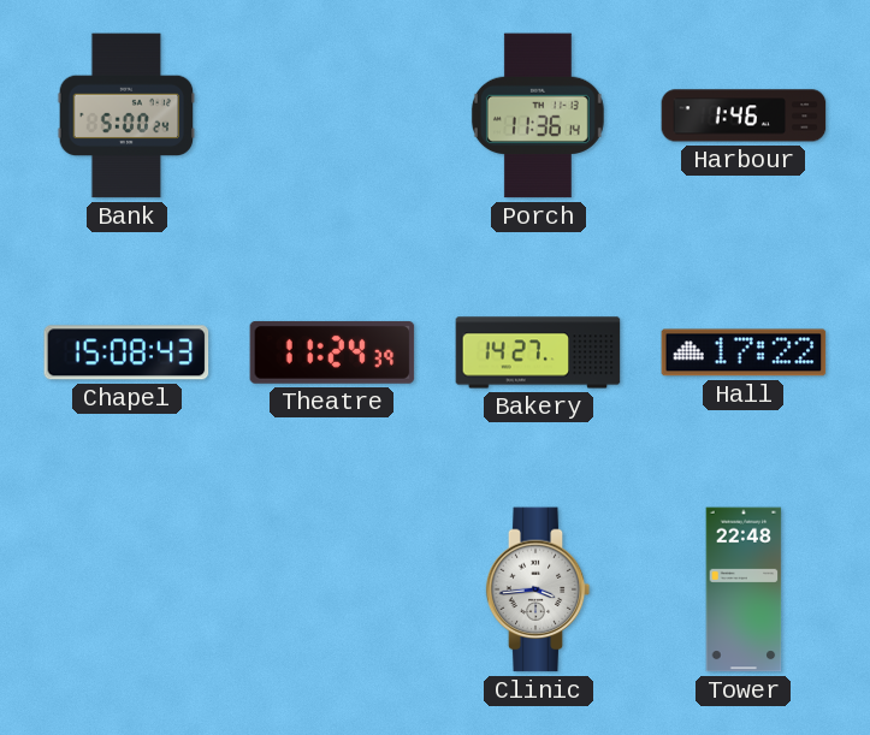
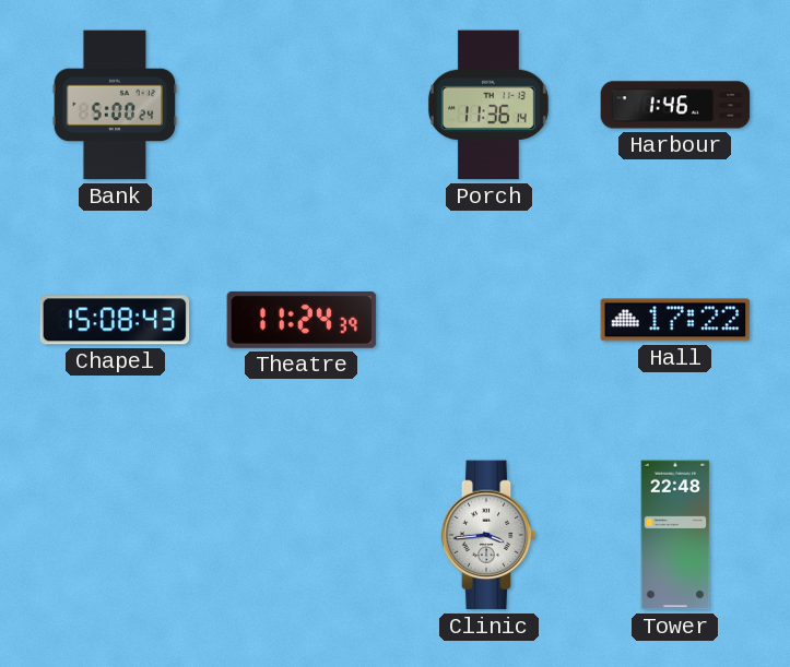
Bakery: 14:27 -> none
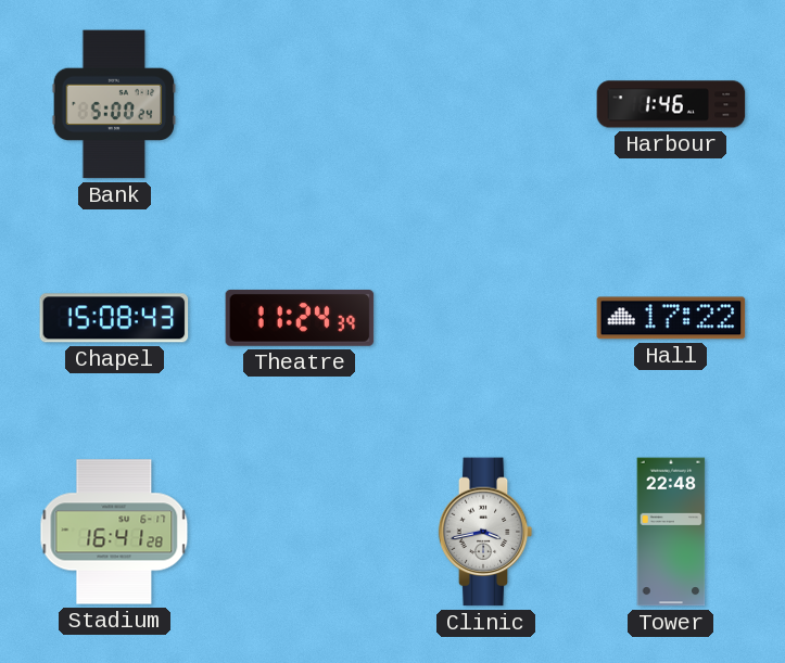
Porch: 11:36 -> none
Stadium: none -> 16:41
Clinic: 3:44 -> 3:43
